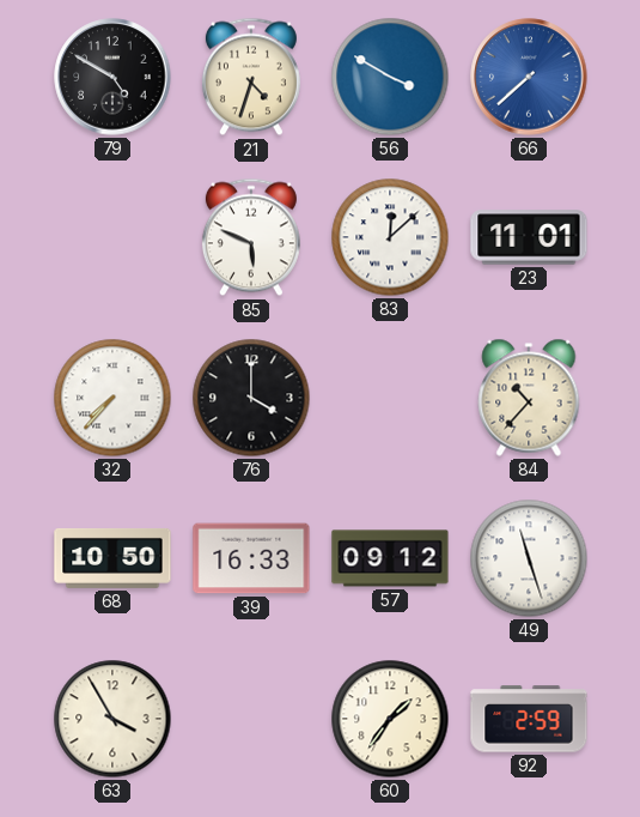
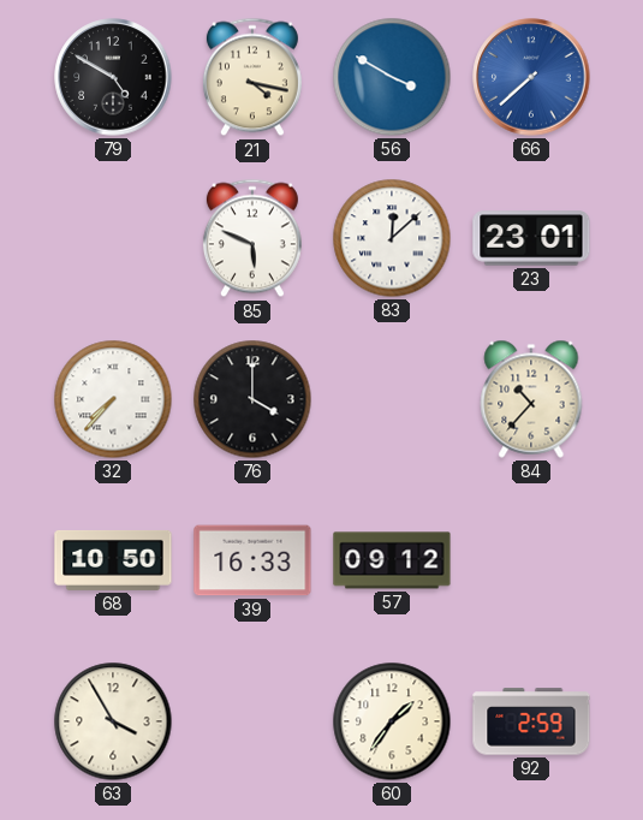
21: 4:33 -> 4:17
23: 11:01 -> 23:01
49: 11:27 -> none
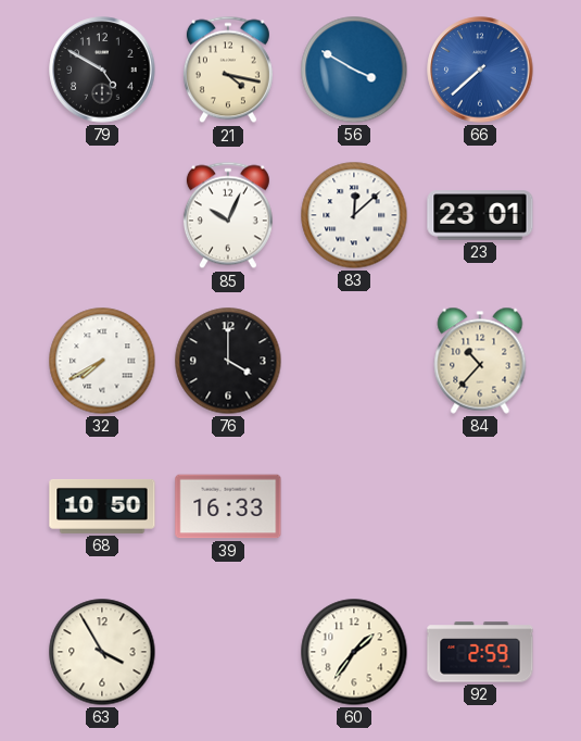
85: 5:49 -> 10:04
32: 7:37 -> 7:40
57: 09:12 -> none
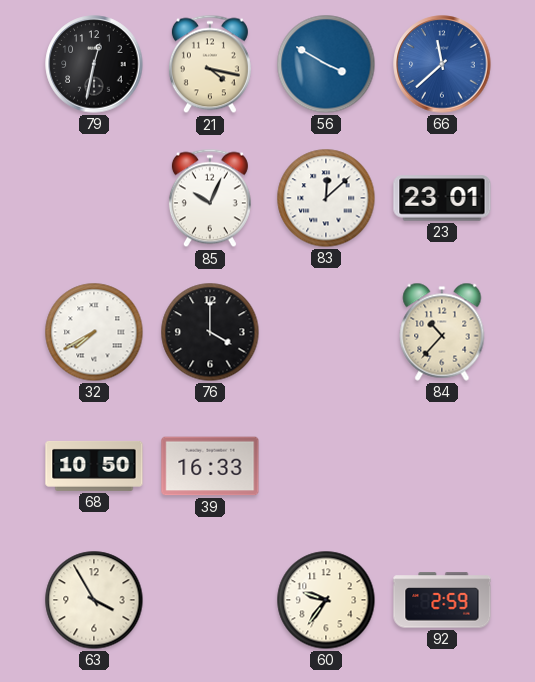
79: 4:50 -> 12:32
66: 7:38 -> 11:38
60: 1:36 -> 9:36
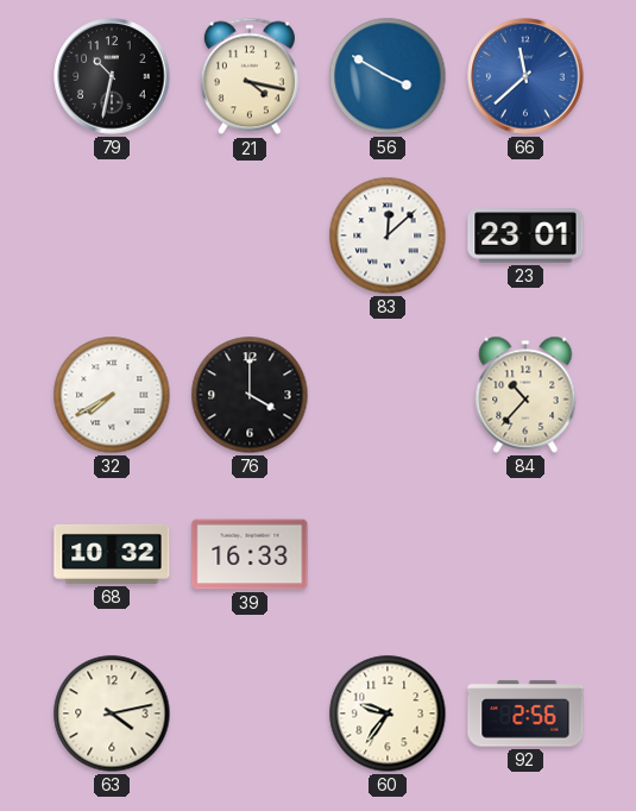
79: 12:32 -> 10:32
85: 10:04 -> none
68: 10:50 -> 10:32
63: 3:55 -> 4:13
92: 2:59 -> 2:56
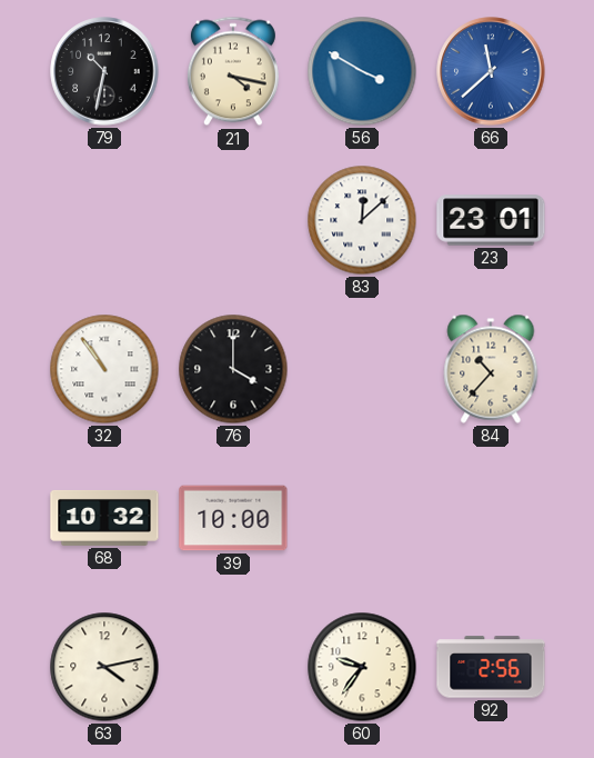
32: 7:40 -> 10:54
39: 16:33 -> 10:00
